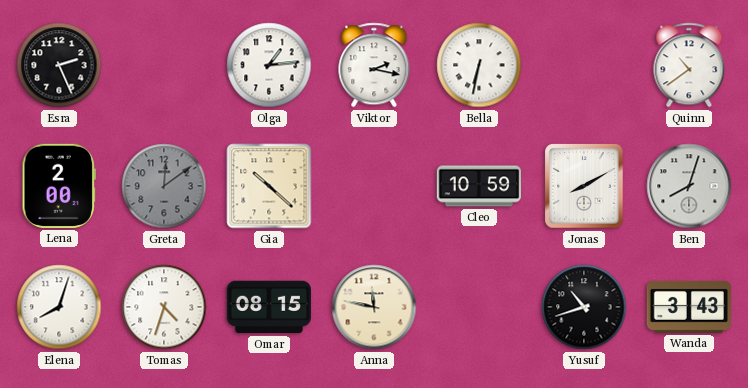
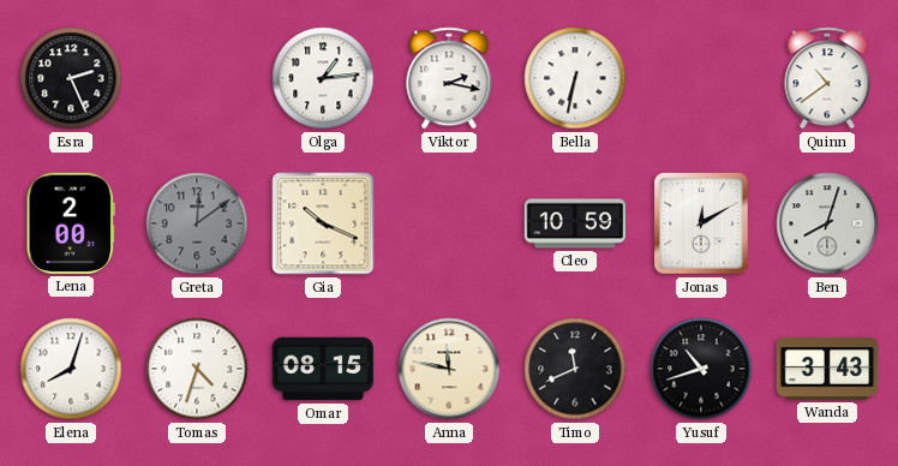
Gia: 10:22 -> 10:19
Jonas: 8:10 -> 12:10
Timo: none -> 11:41
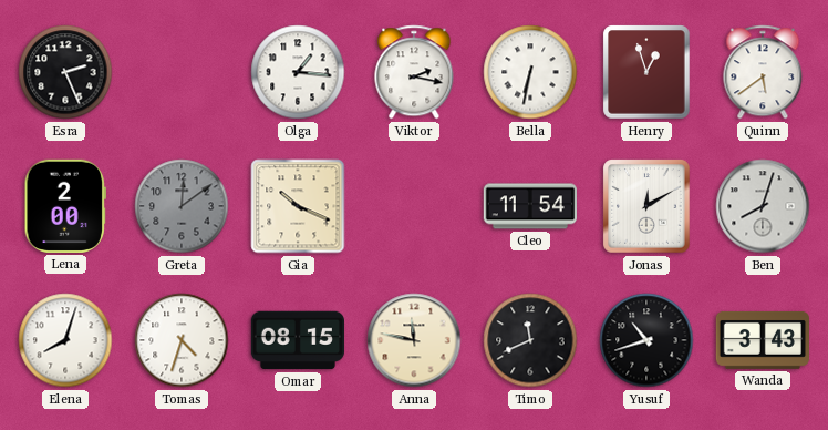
Olga: 1:14 -> 1:16
Henry: none -> 12:57
Quinn: 10:39 -> 5:39
Cleo: 10:59 -> 11:54
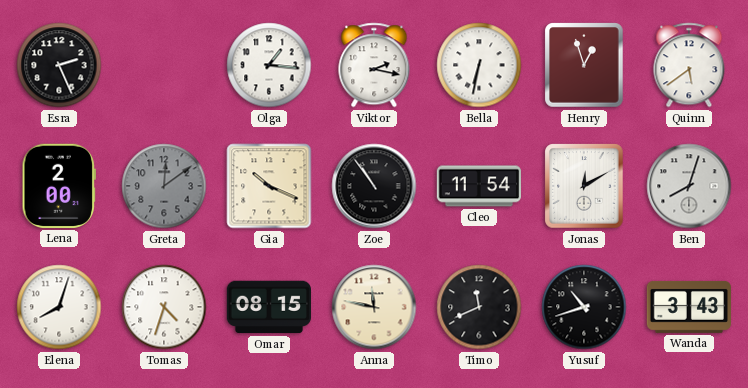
Zoe: none -> 10:54
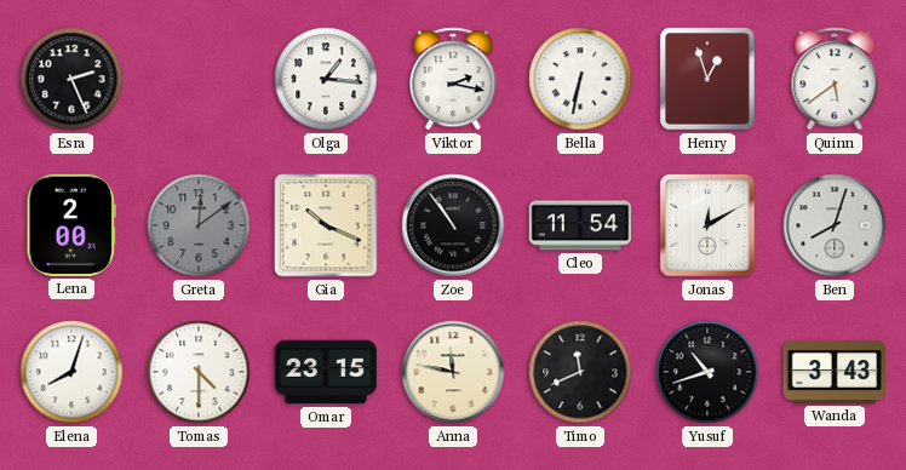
Tomas: 4:33 -> 4:30
Omar: 08:15 -> 23:15
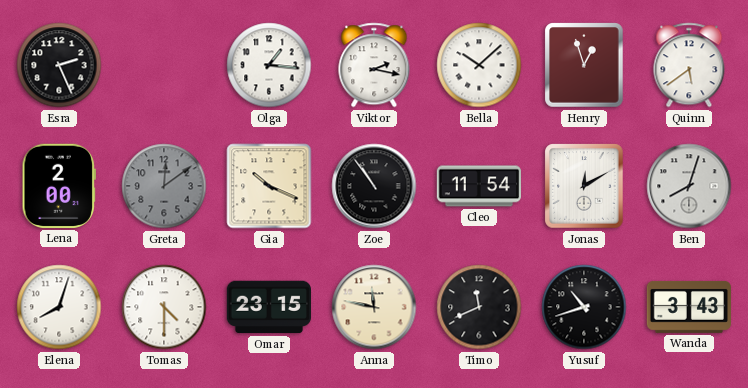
Bella: 6:32 -> 10:08
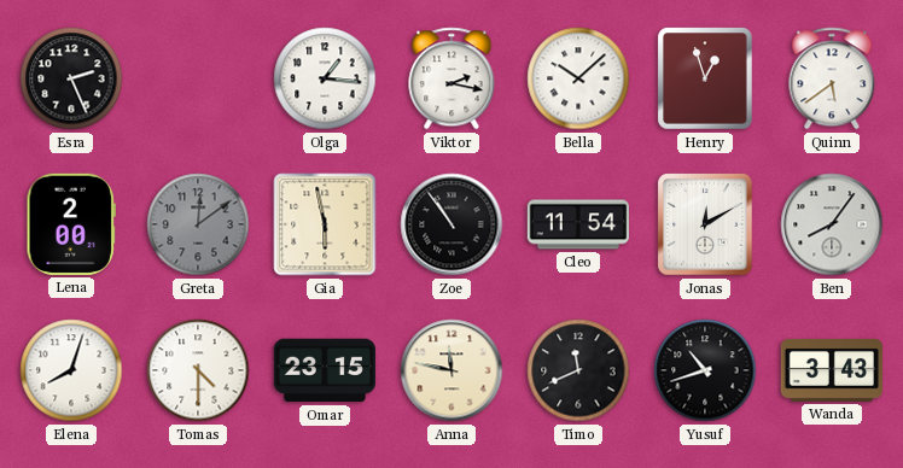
Gia: 10:19 -> 5:58
Ben: 8:03 -> 8:06
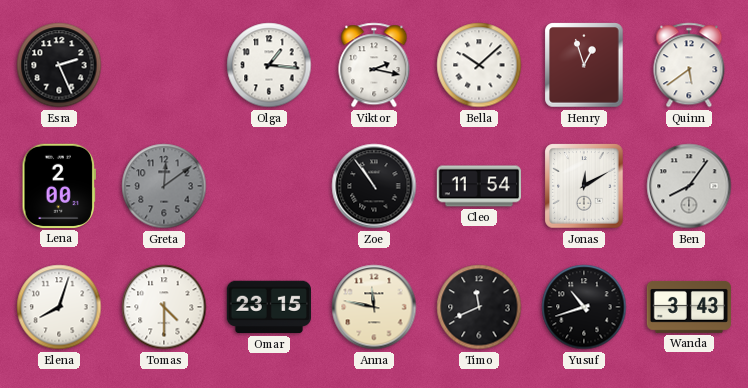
Gia: 5:58 -> none
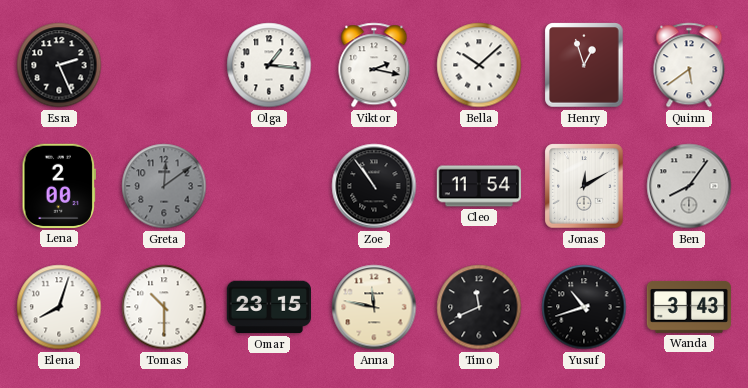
Tomas: 4:30 -> 10:30
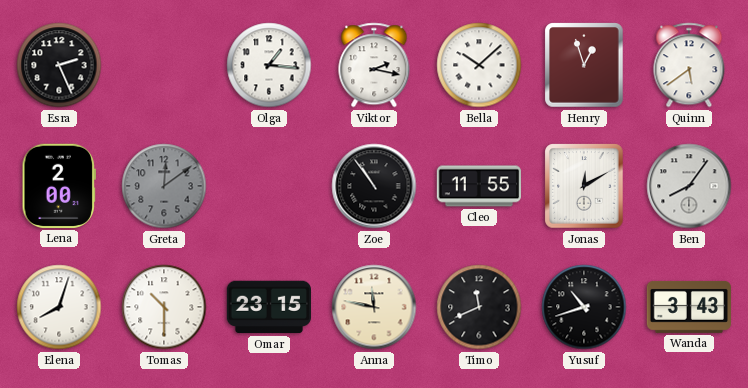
Cleo: 11:54 -> 11:55
